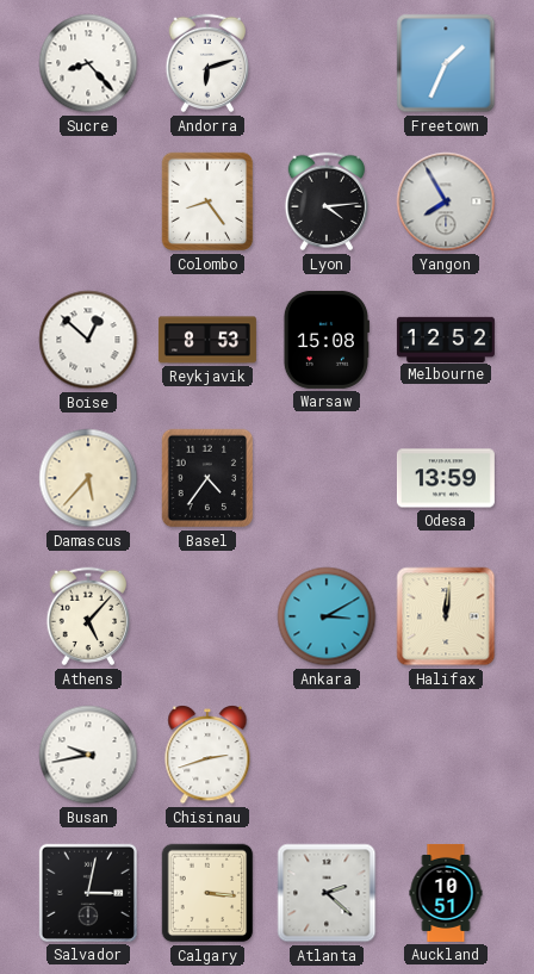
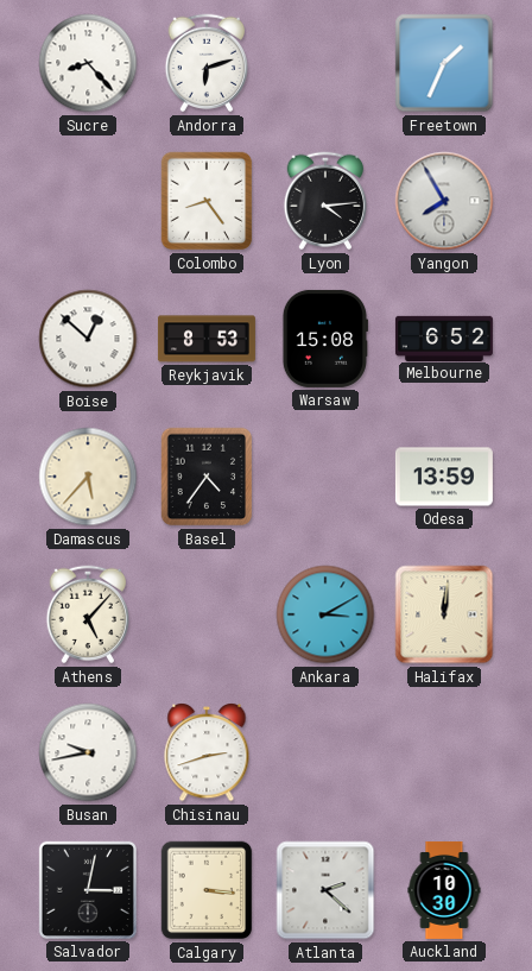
Melbourne: 12:52 -> 6:52
Auckland: 10:51 -> 10:30
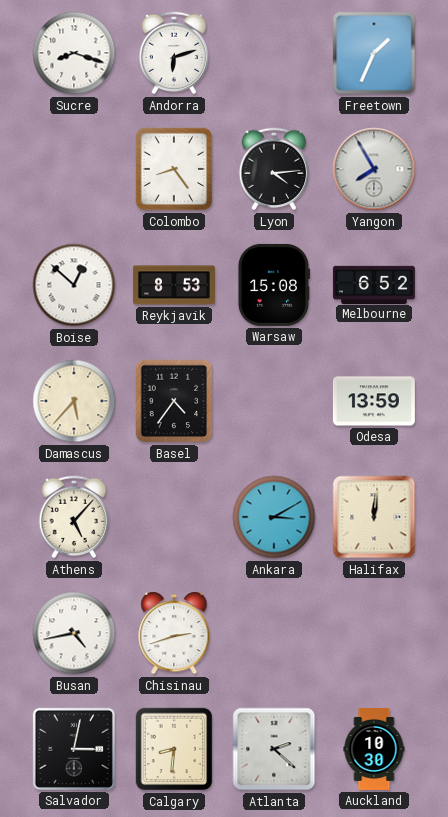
Sucre: 8:23 -> 8:18
Busan: 9:43 -> 4:43
Calgary: 3:16 -> 8:31
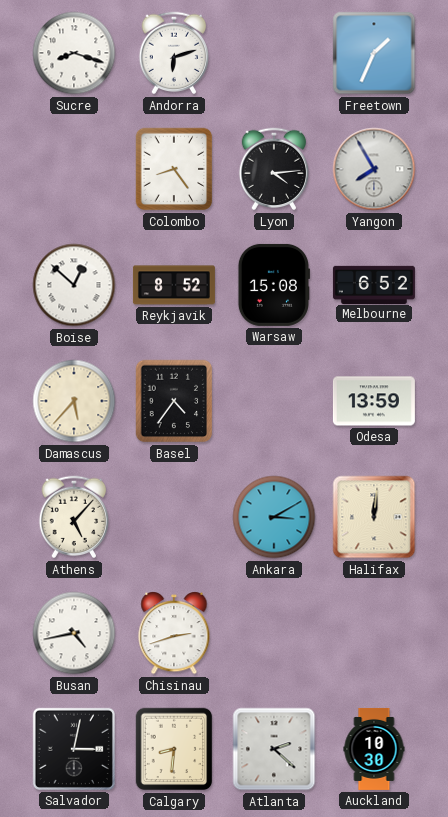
Reykjavik: 8:53 -> 8:52
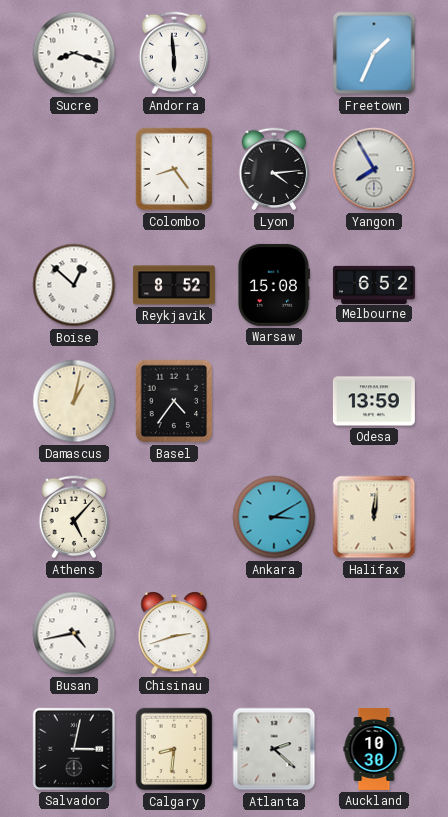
Andorra: 6:12 -> 5:59
Damascus: 5:37 -> 1:02
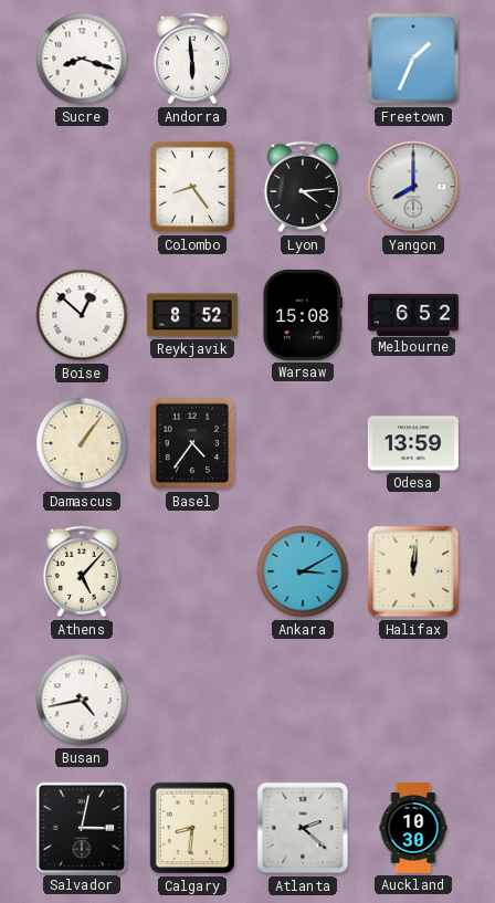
Yangon: 7:55 -> 8:00
Damascus: 1:02 -> 1:06
Chisinau: 2:42 -> none
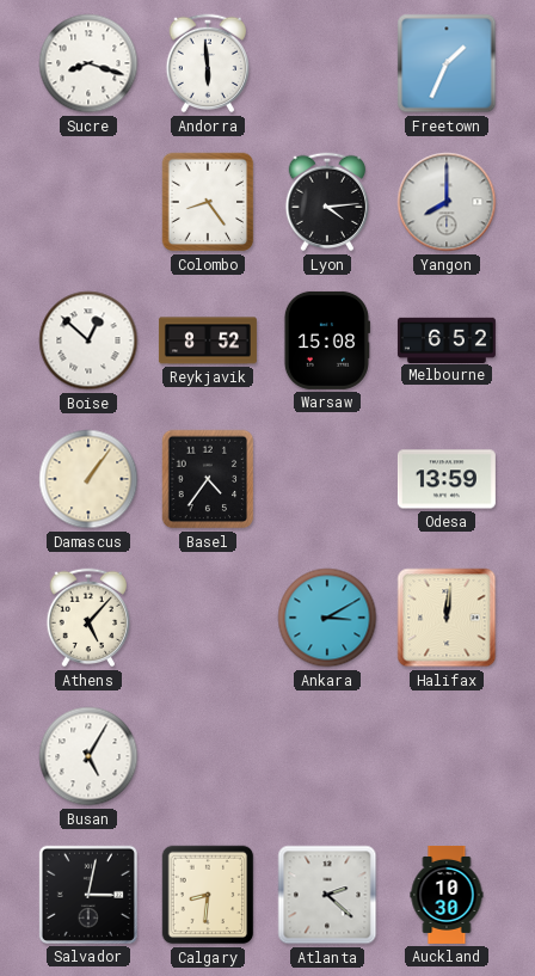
Busan: 4:43 -> 5:05
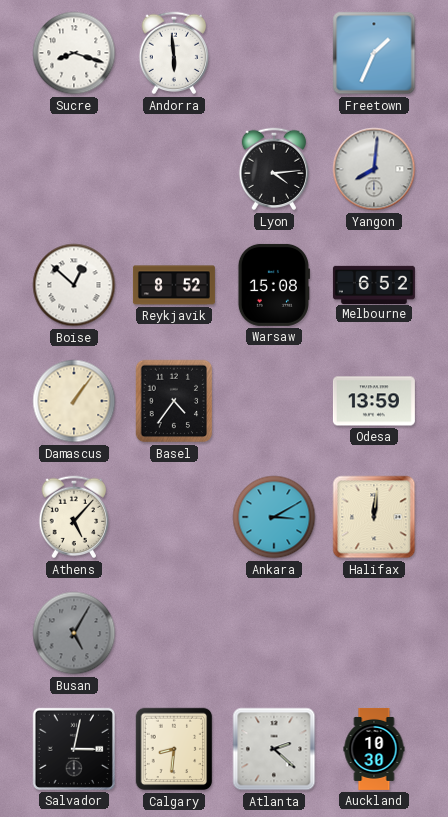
Colombo: 8:24 -> none
Yangon: 8:00 -> 8:01
Busan dial: white -> grey
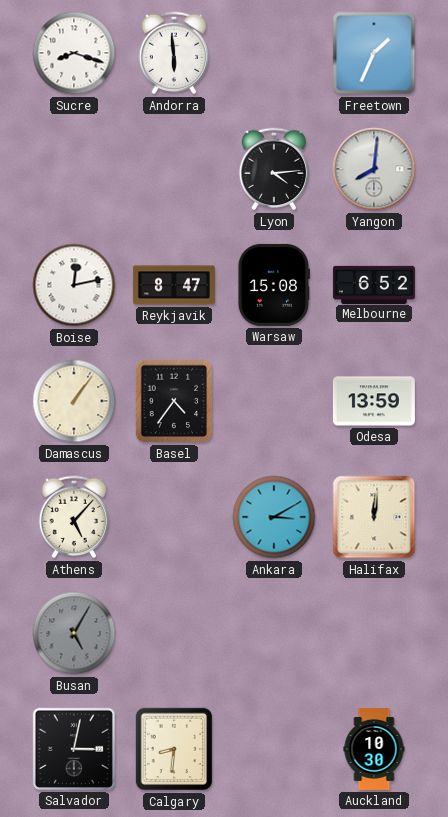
Boise: 12:52 -> 12:13
Reykjavik: 8:52 -> 8:47
Atlanta: 2:22 -> none
